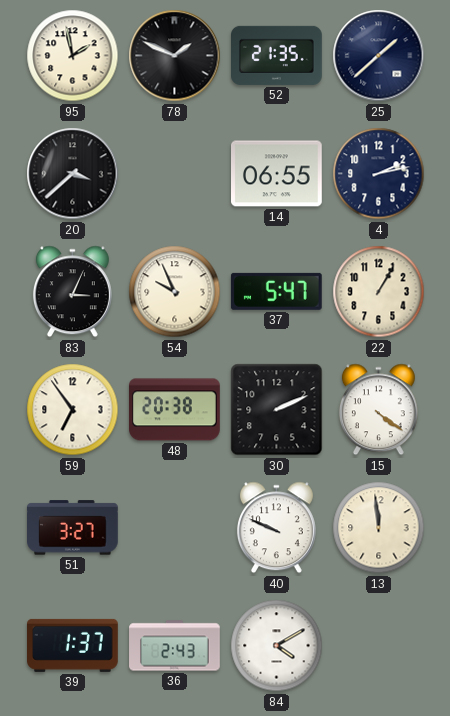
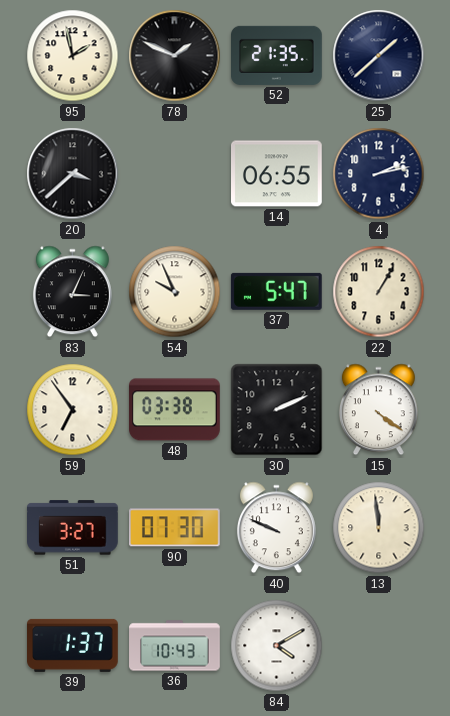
48: 20:38 -> 03:38
90: none -> 07:30
36: 2:43 -> 10:43
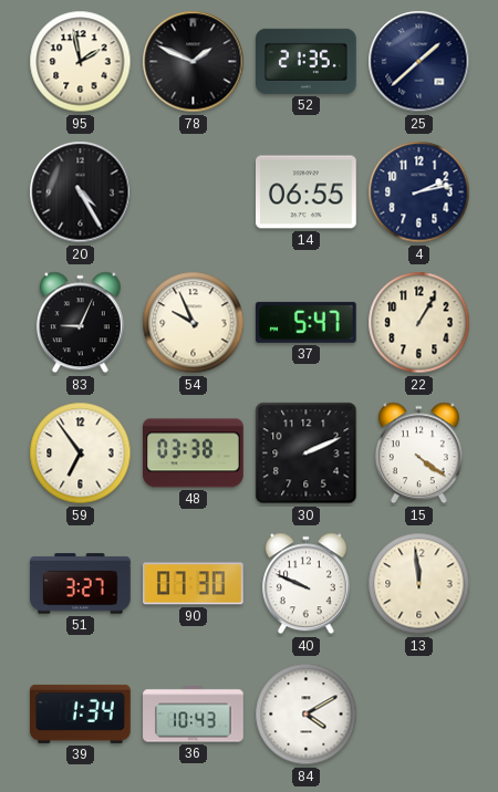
20: 3:38 -> 4:25
83: 3:04 -> 9:04
39: 1:37 -> 1:34
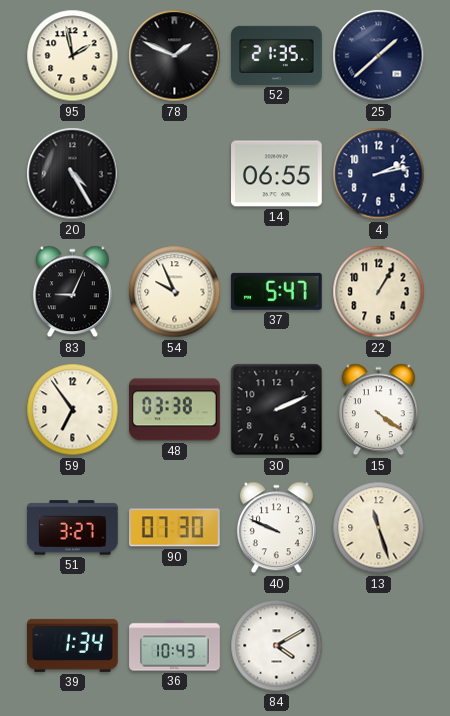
13: 11:59 -> 11:27
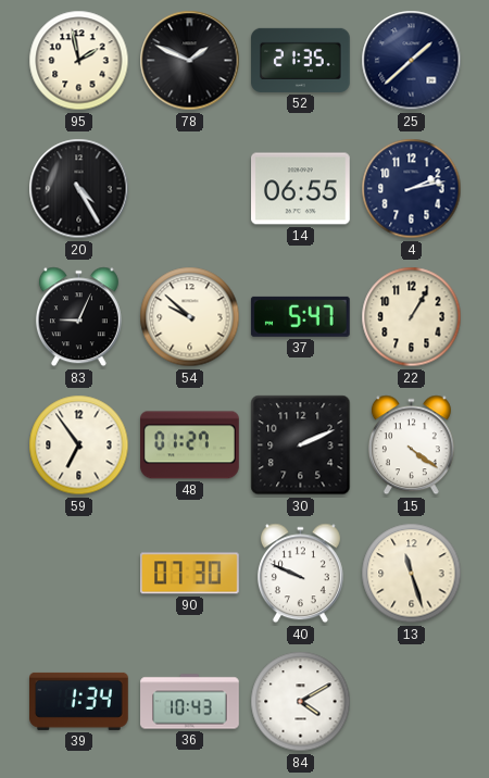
54: 9:56 -> 9:52
48: 03:38 -> 01:27
51: 3:27 -> none
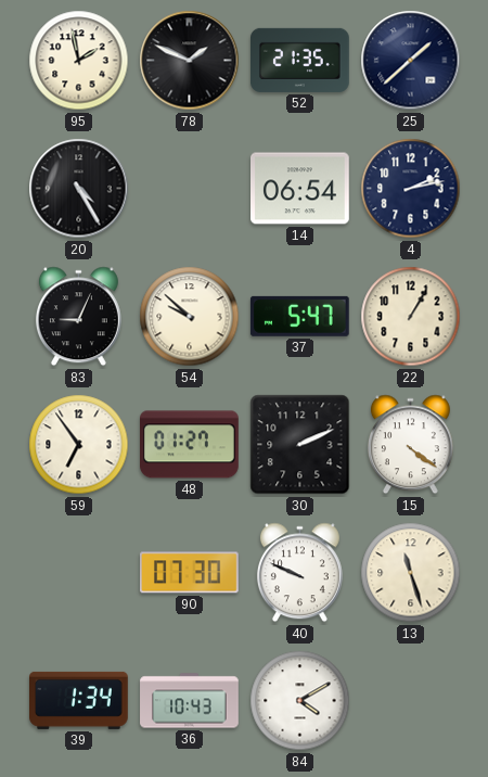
14: 06:55 -> 06:54
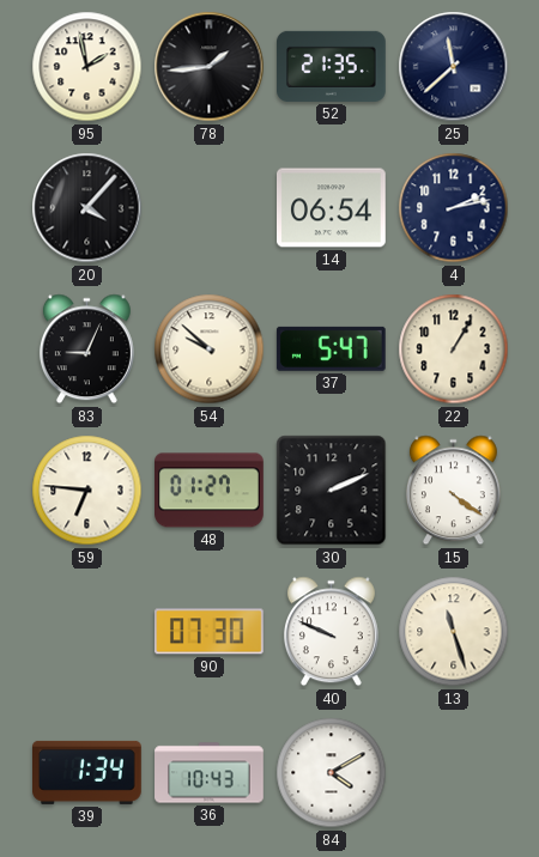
78: 1:49 -> 1:44
25: 1:38 -> 11:38
20: 4:25 -> 4:07
59: 6:54 -> 6:46
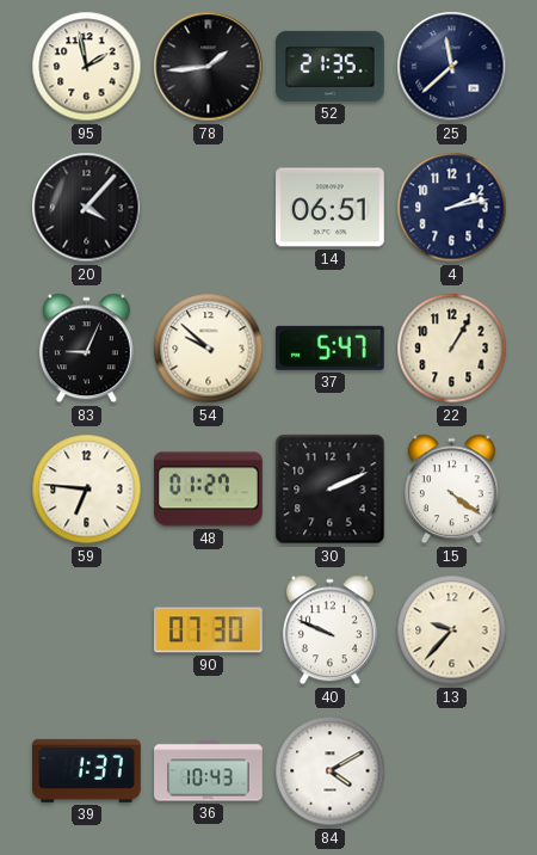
14: 06:54 -> 06:51
13: 11:27 -> 9:37
39: 1:34 -> 1:37
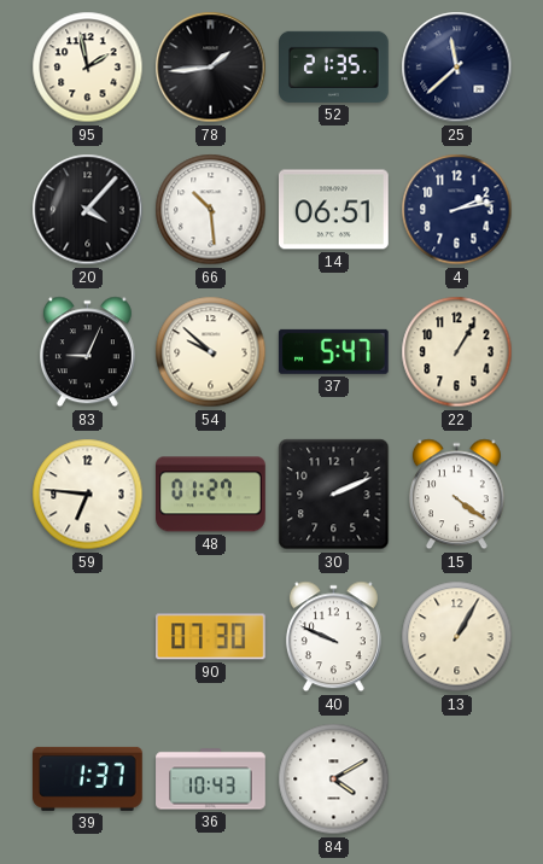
66: none -> 10:29
13: 9:37 -> 1:05
